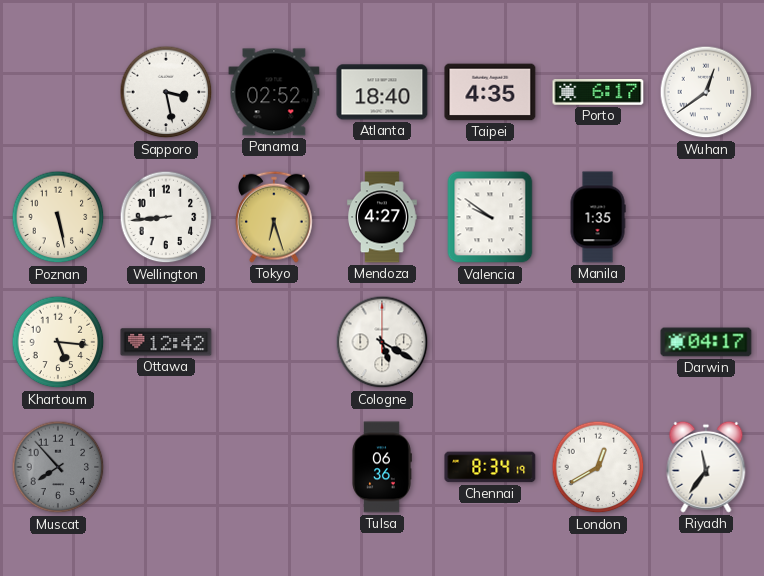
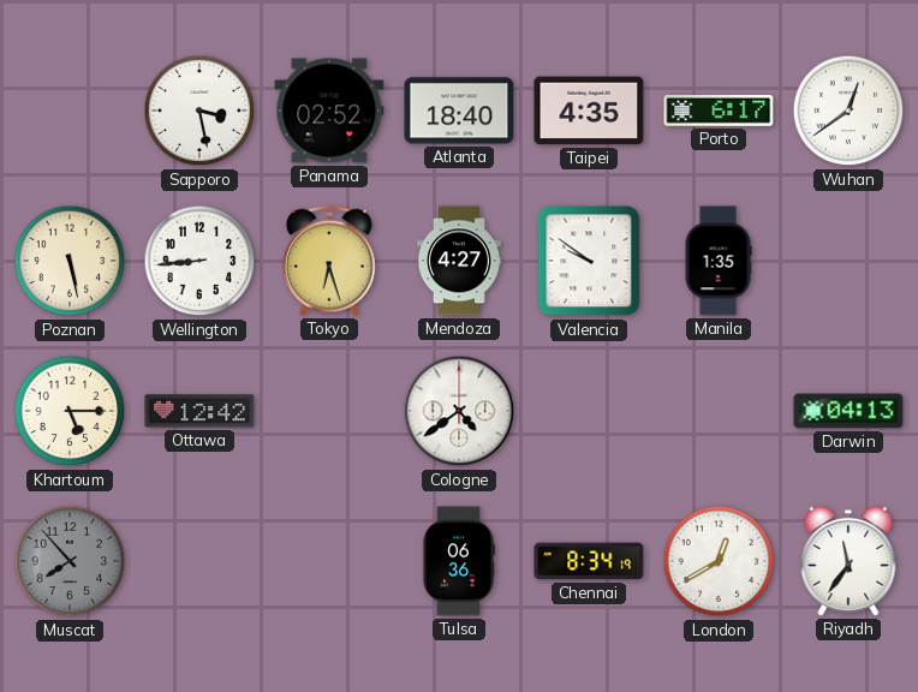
Khartoum: 5:16 -> 5:15
Cologne: 5:20 -> 4:39
Darwin: 04:17 -> 04:13
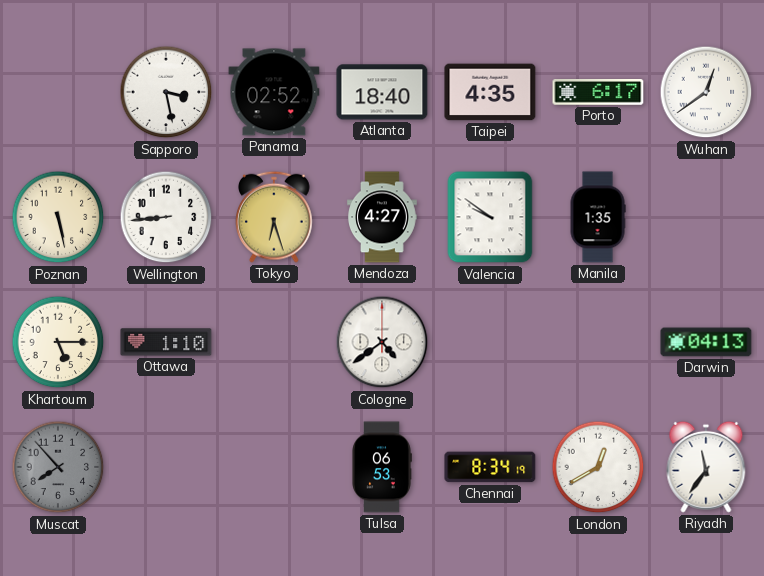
Ottawa: 12:42 -> 1:10
Tulsa: 06:36 -> 06:53
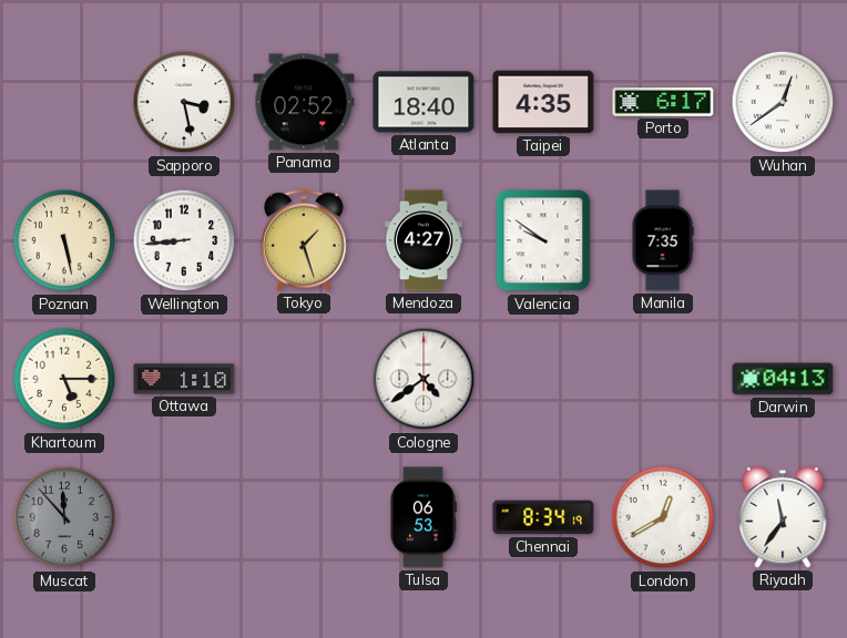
Tokyo: 6:27 -> 1:27
Manila: 1:35 -> 7:35
Muscat: 7:53 -> 11:53
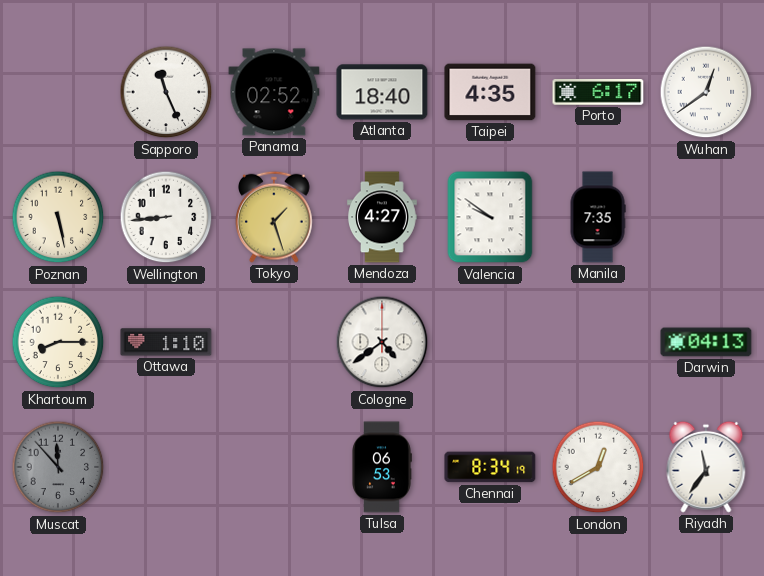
Sapporo: 3:28 -> 11:26
Khartoum: 5:15 -> 8:15
